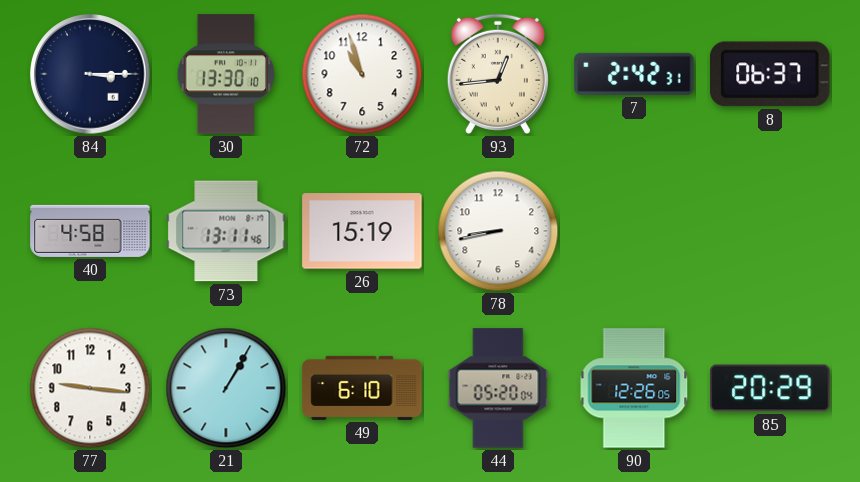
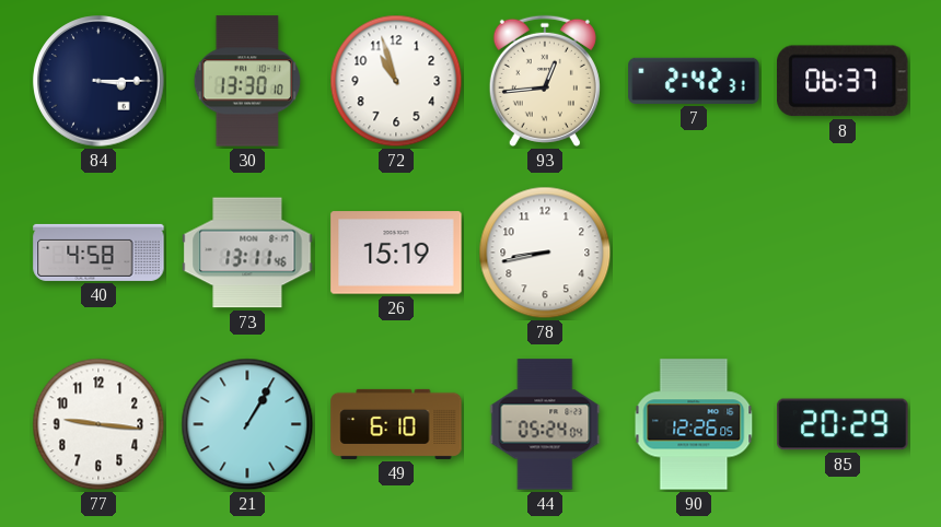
44: 05:20 -> 05:24
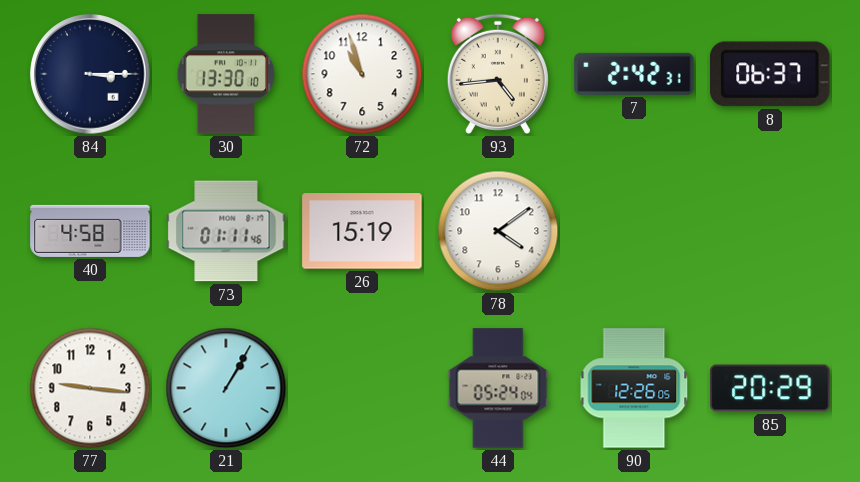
93: 12:44 -> 4:44
73: 13:11 -> 01:11
78: 8:43 -> 4:09
49: 6:10 -> none
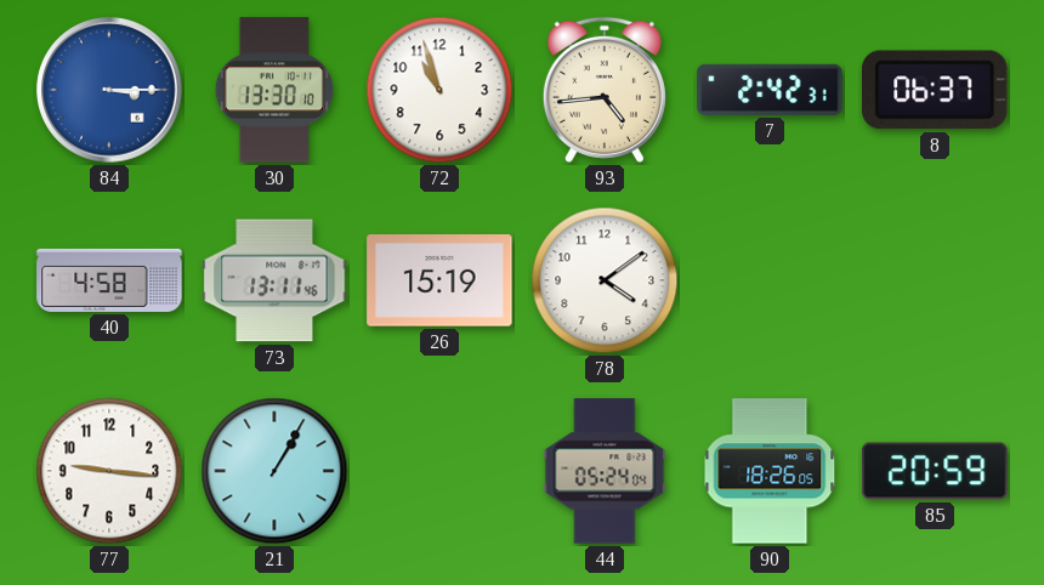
84 dial: navy -> blue
73: 01:11 -> 13:11
90: 12:26 -> 18:26
85: 20:29 -> 20:59
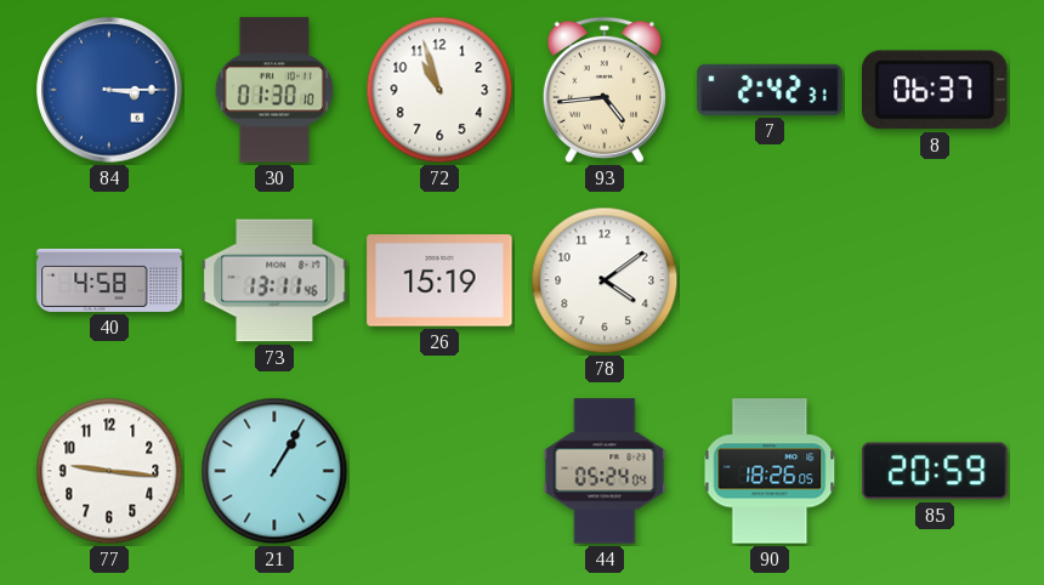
30: 13:30 -> 01:30
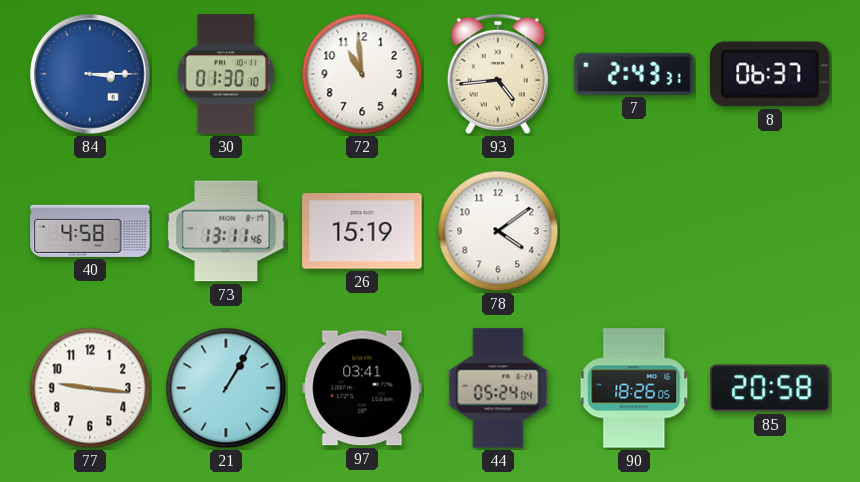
72: 10:57 -> 10:59
7: 2:42 -> 2:43
97: none -> 03:41
85: 20:59 -> 20:58
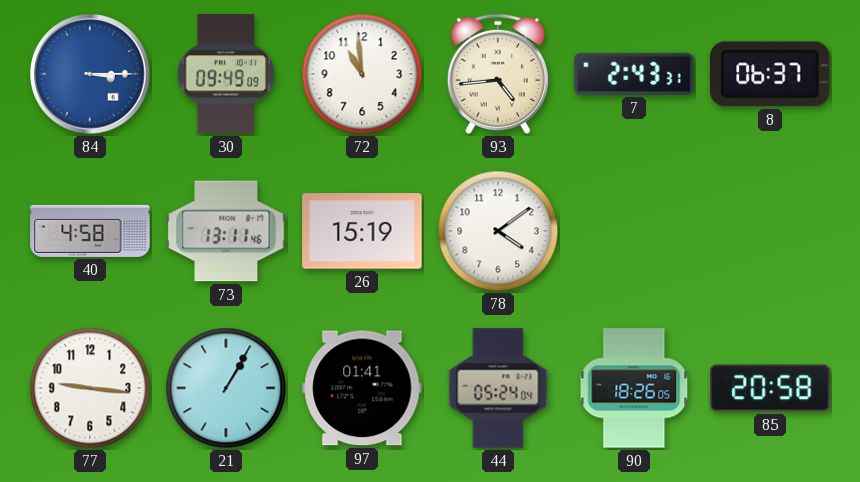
30: 01:30 -> 09:49
97: 03:41 -> 01:41
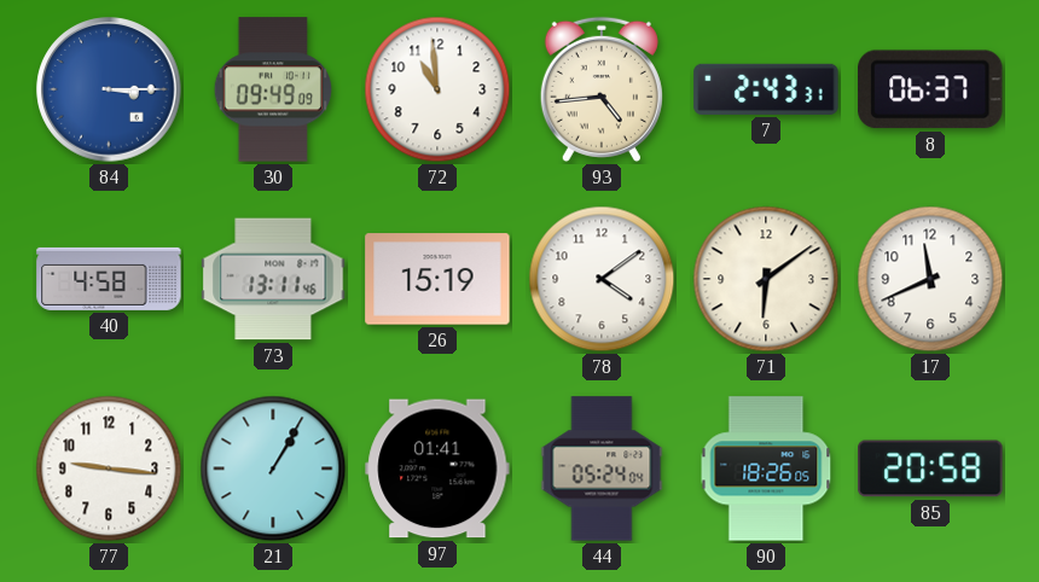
71: none -> 6:09
17: none -> 11:41
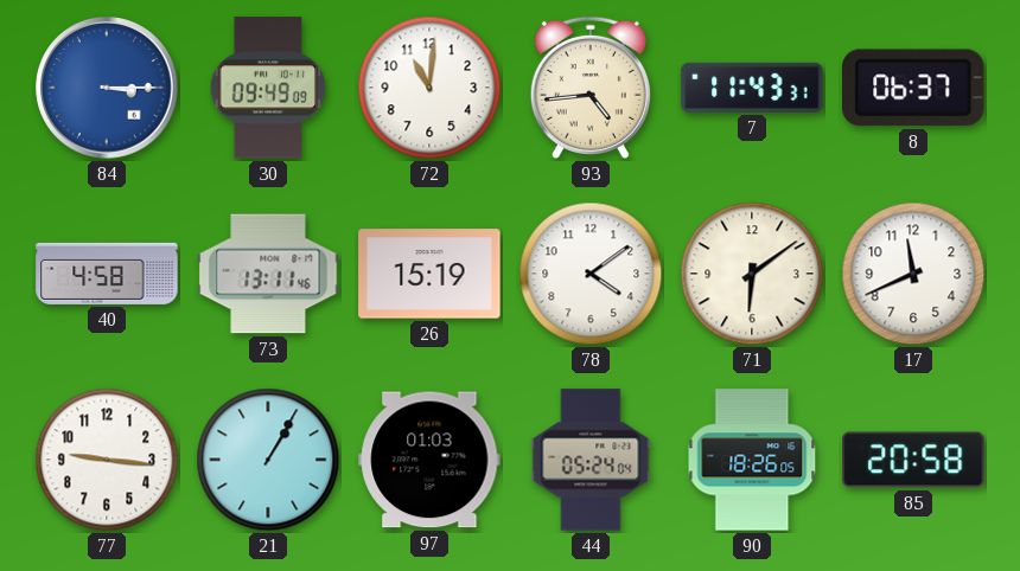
72: 10:59 -> 11:01
7: 2:43 -> 11:43
97: 01:41 -> 01:03
